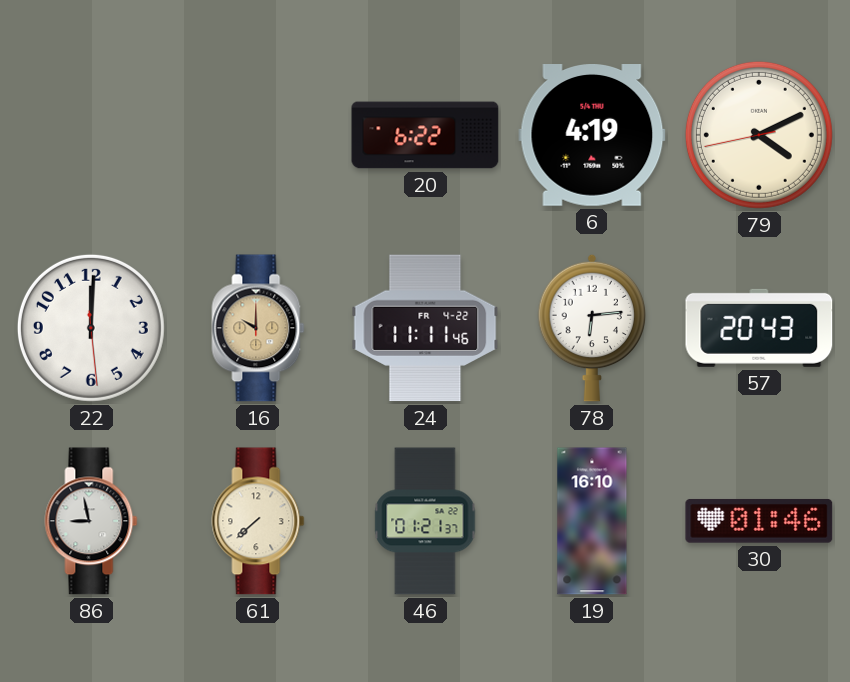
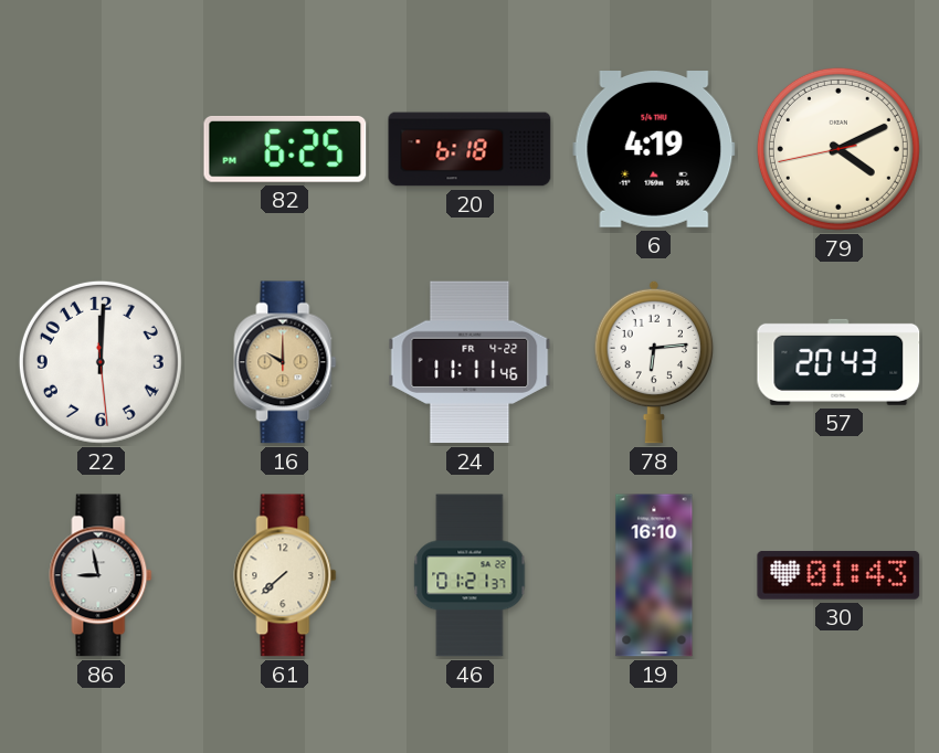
82: none -> 6:25
20: 6:22 -> 6:18
30: 01:46 -> 01:43
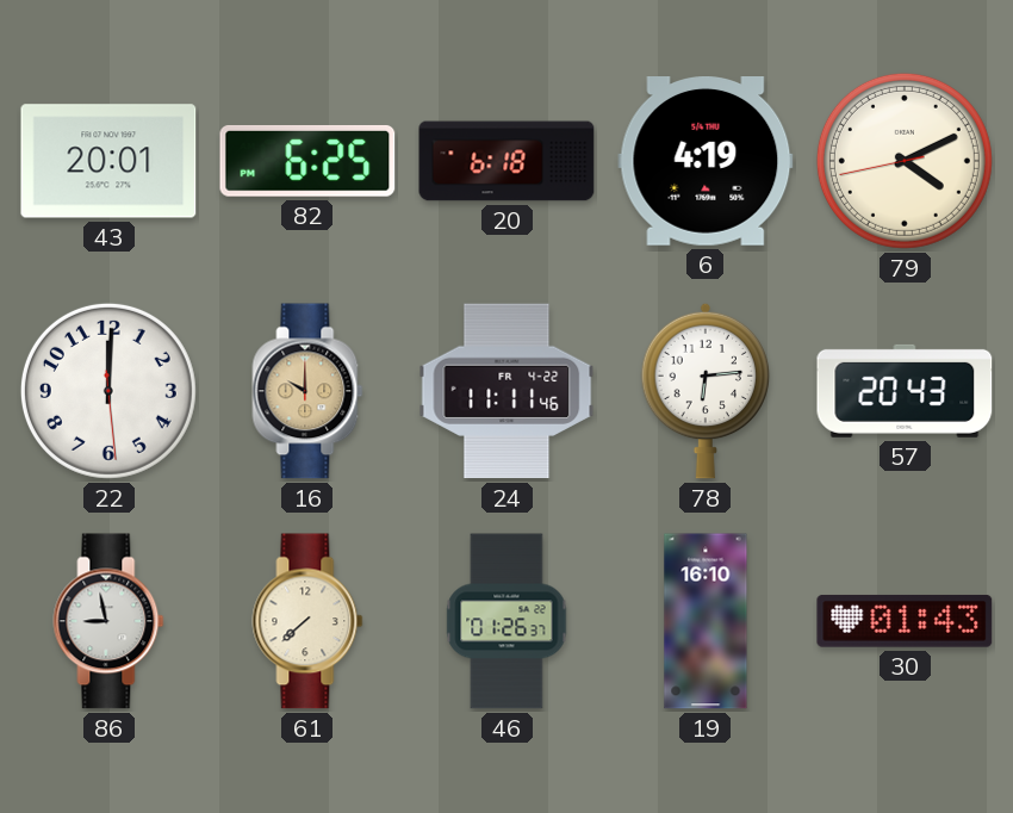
43: none -> 20:01
46: 01:21 -> 01:26
